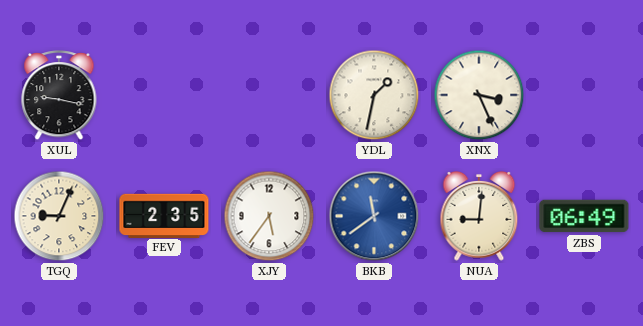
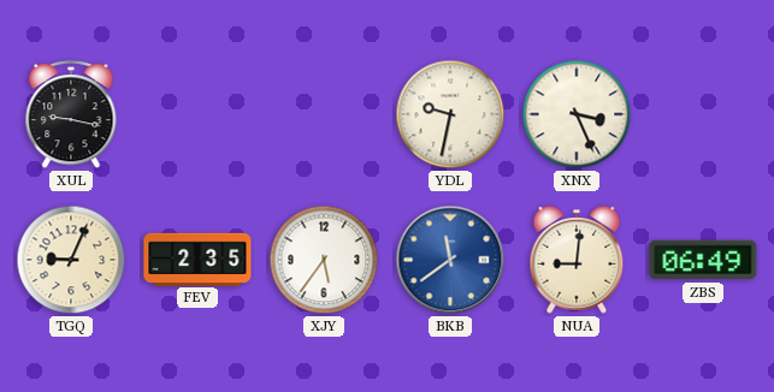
YDL: 1:32 -> 9:32
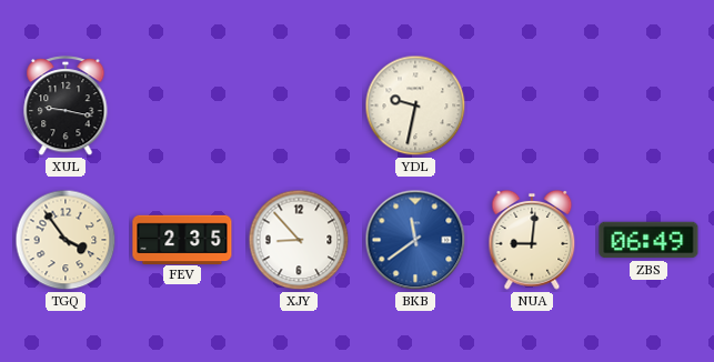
XNX: 3:26 -> none
TGQ: 9:04 -> 3:54
XJY: 5:36 -> 8:53
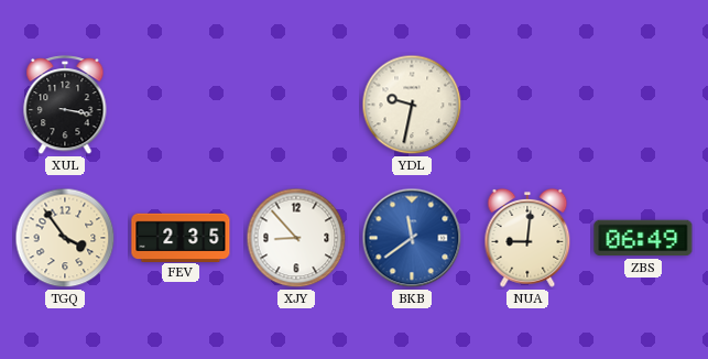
XUL: 9:17 -> 3:17
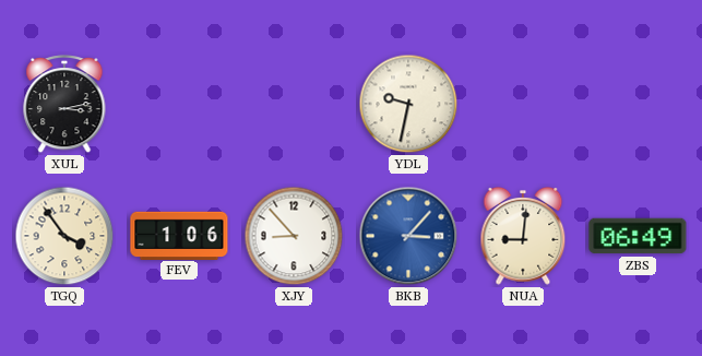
XUL: 3:17 -> 3:13
FEV: 2:35 -> 1:06
BKB: 11:39 -> 3:07
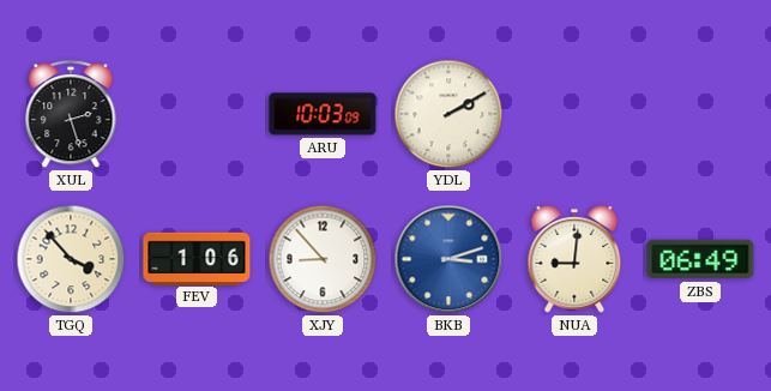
XUL: 3:13 -> 2:27
ARU: none -> 10:03
YDL: 9:32 -> 2:10
TGQ: 3:54 -> 3:53
BKB: 3:07 -> 3:12
